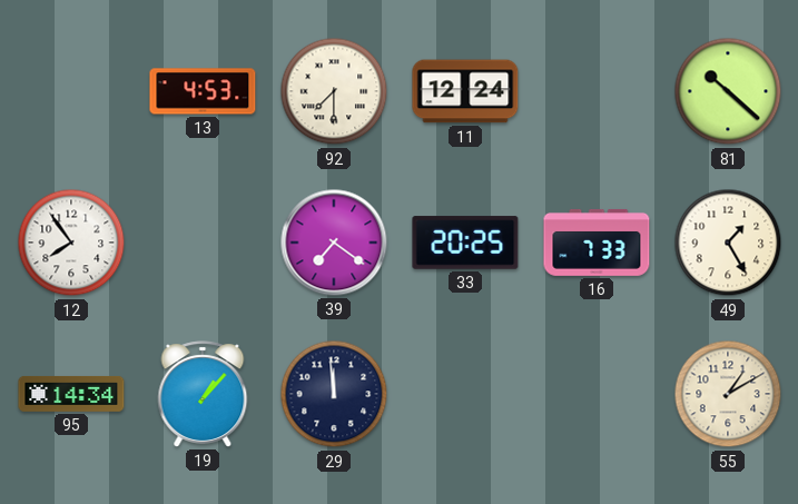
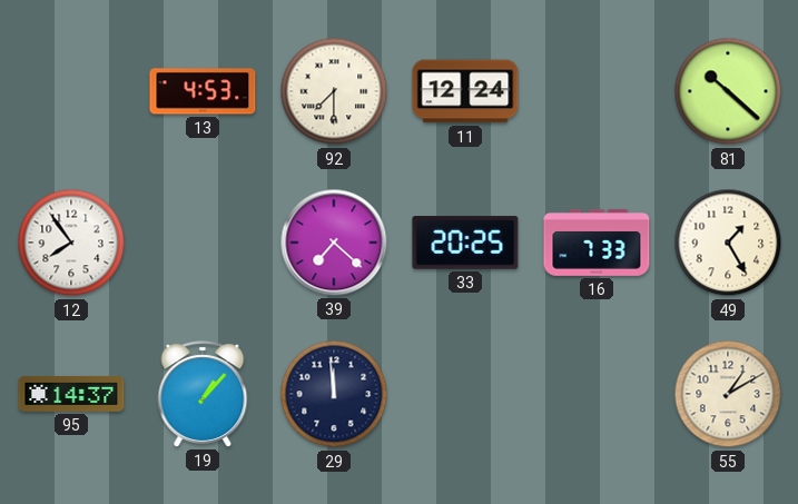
39: 7:21 -> 7:22
95: 14:34 -> 14:37
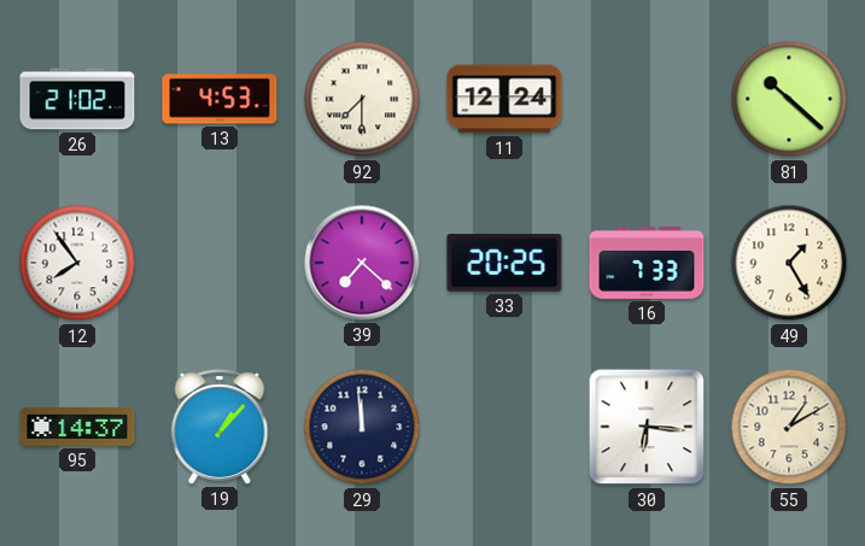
26: none -> 21:02
30: none -> 6:16
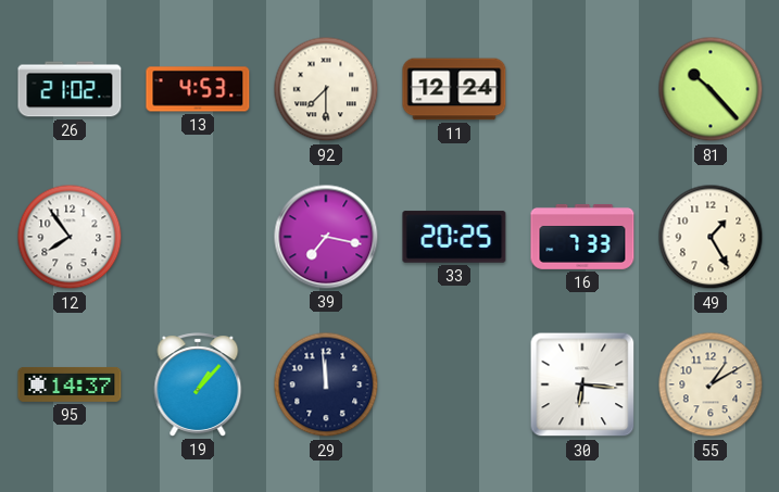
81: 10:22 -> 10:23
39: 7:22 -> 7:17
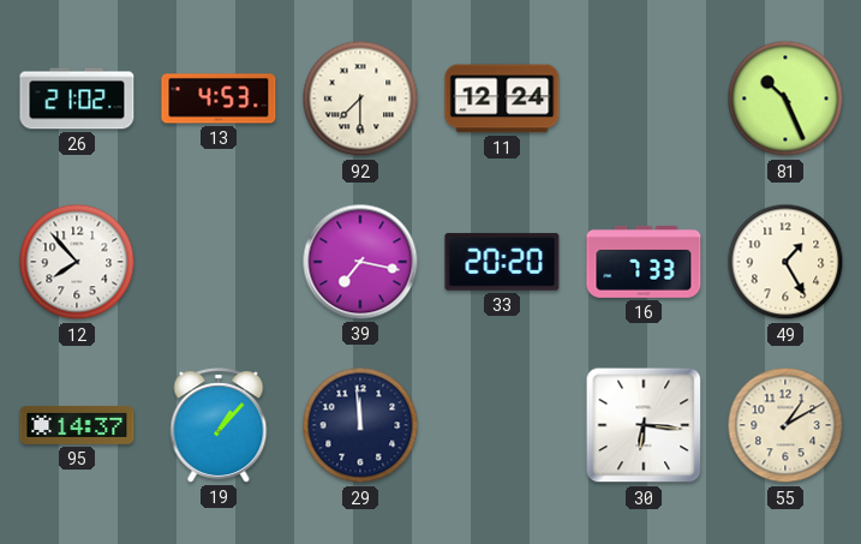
81: 10:23 -> 10:26
12: 7:54 -> 7:53
33: 20:25 -> 20:20
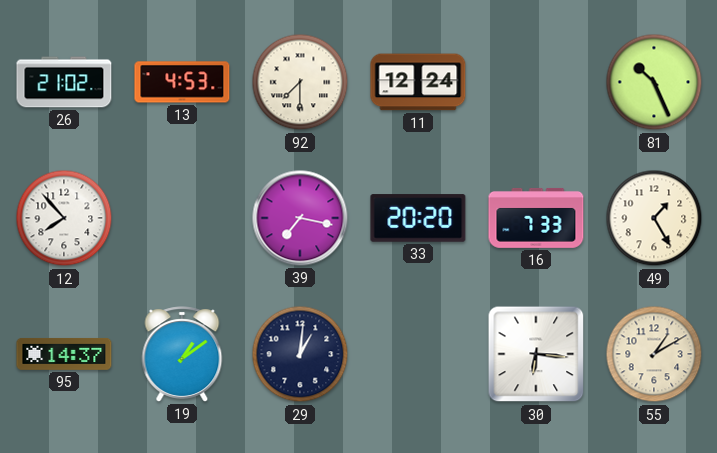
19: 1:07 -> 1:09
29: 11:59 -> 1:01
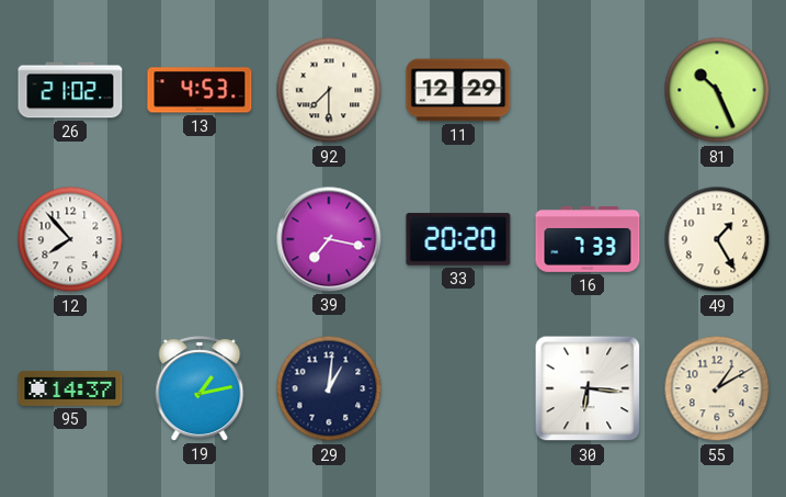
11: 12:24 -> 12:29
19: 1:09 -> 1:13
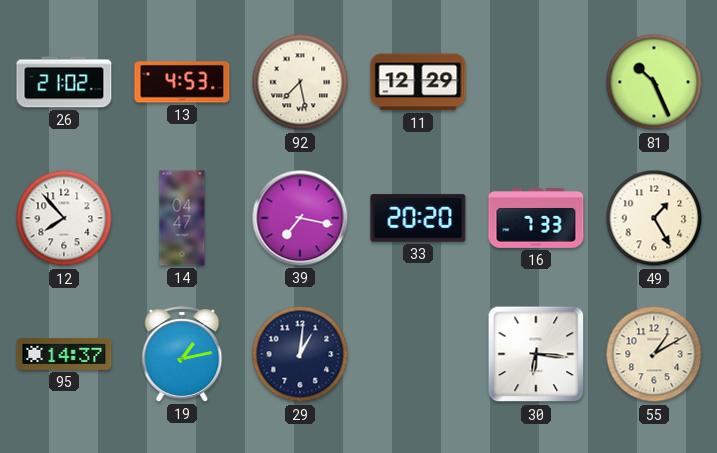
92: 7:30 -> 7:28
14: none -> 04:47
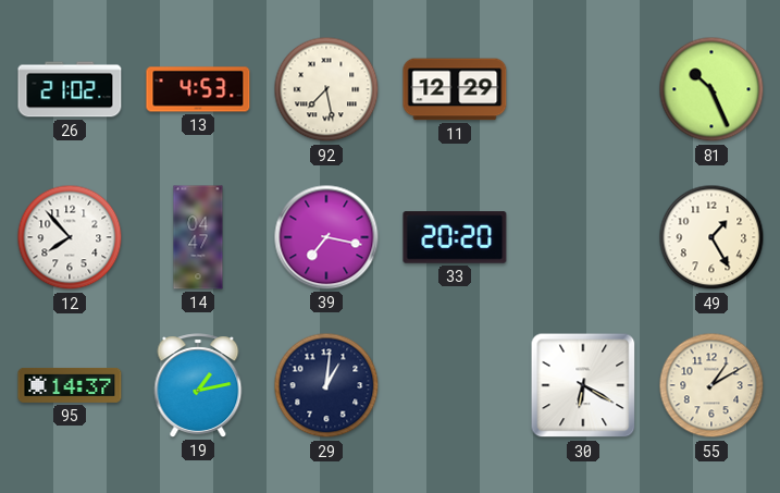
16: 7:33 -> none
30: 6:16 -> 6:20
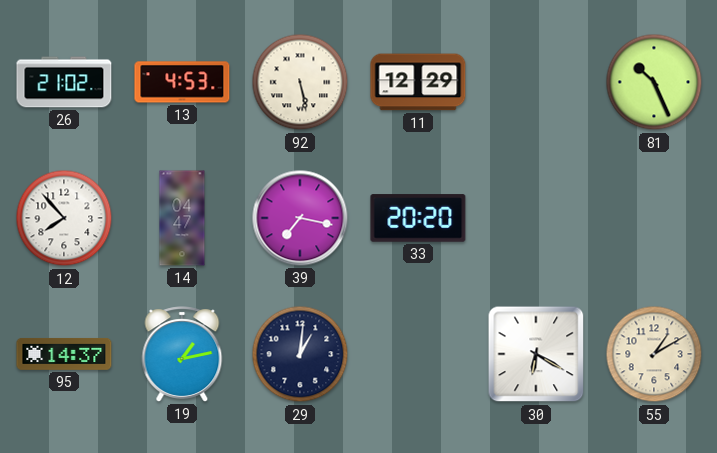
92: 7:28 -> 5:28
49: 1:25 -> none
